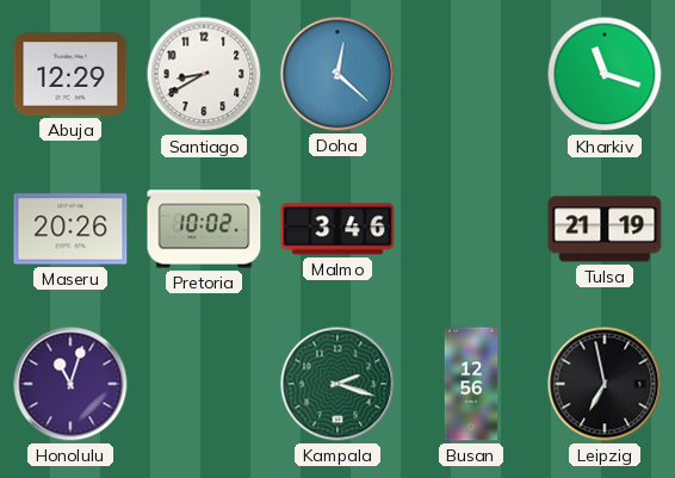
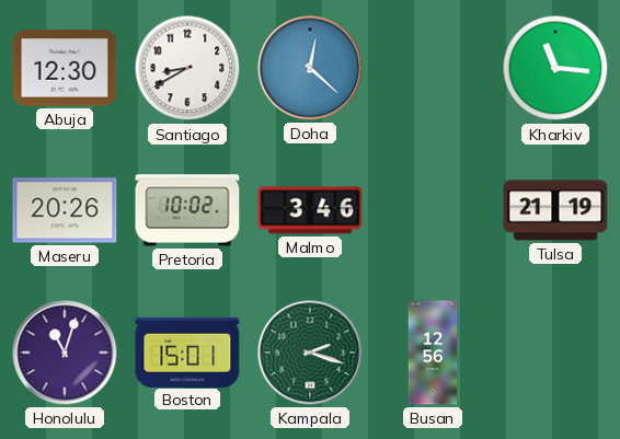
Abuja: 12:29 -> 12:30
Kharkiv: 11:18 -> 11:16
Boston: none -> 15:01
Leipzig: 6:58 -> none
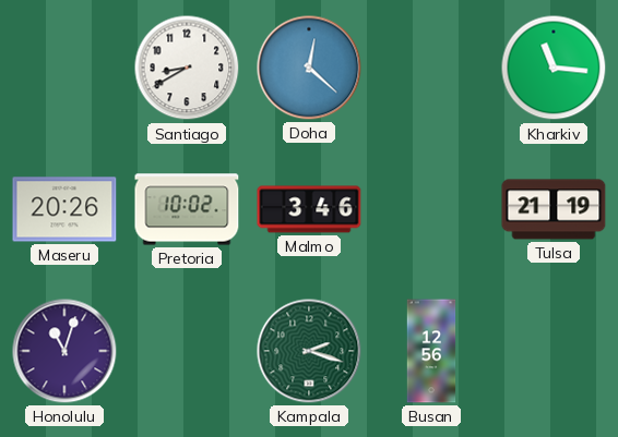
Abuja: 12:30 -> none
Boston: 15:01 -> none
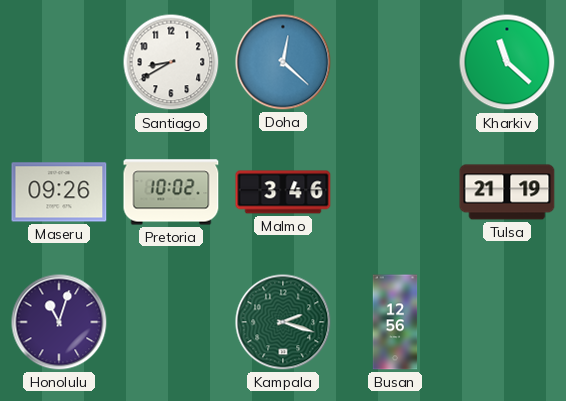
Kharkiv: 11:16 -> 11:22
Maseru: 20:26 -> 09:26
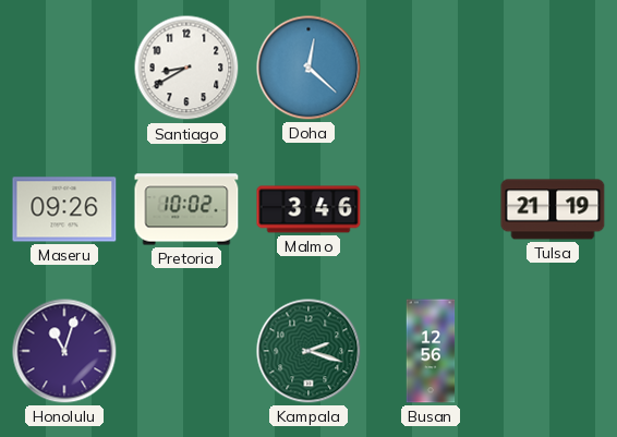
Kharkiv: 11:22 -> none
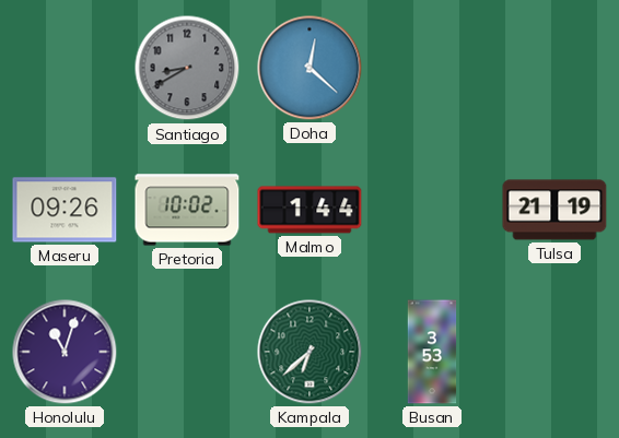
Santiago dial: white -> grey
Malmo: 3:46 -> 1:44
Kampala: 2:18 -> 6:38
Busan: 12:56 -> 3:53
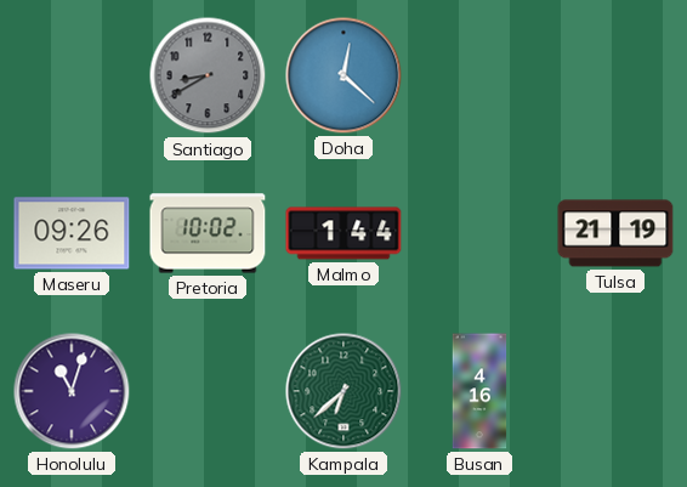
Busan: 3:53 -> 4:16
